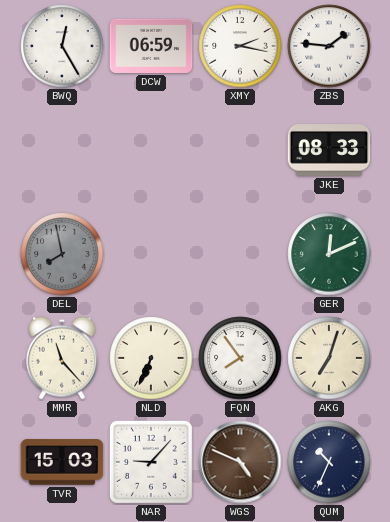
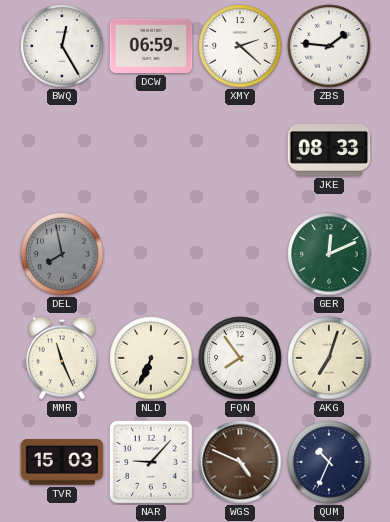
XMY: 2:17 -> 2:22
MMR: 11:23 -> 11:26
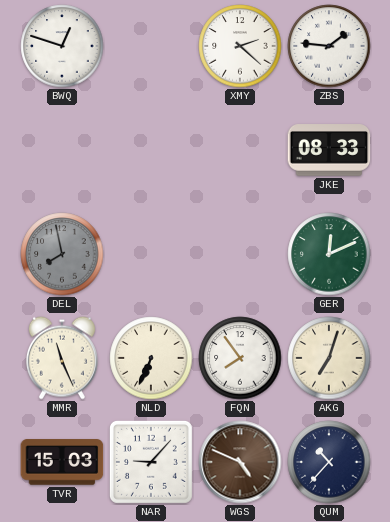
BWQ: 12:25 -> 12:48
DCW: 06:59 -> none
QUM: 10:34 -> 10:37
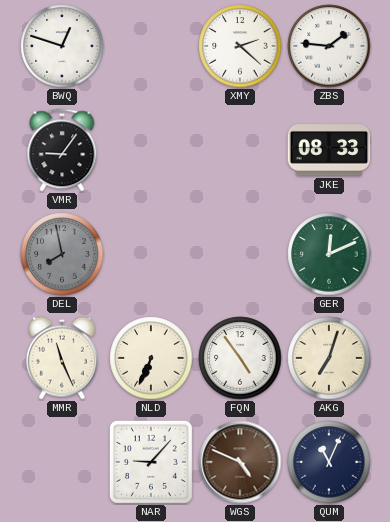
VMR: none -> 9:06
FQN: 7:54 -> 4:54
TVR: 15:03 -> none
QUM: 10:37 -> 11:04
